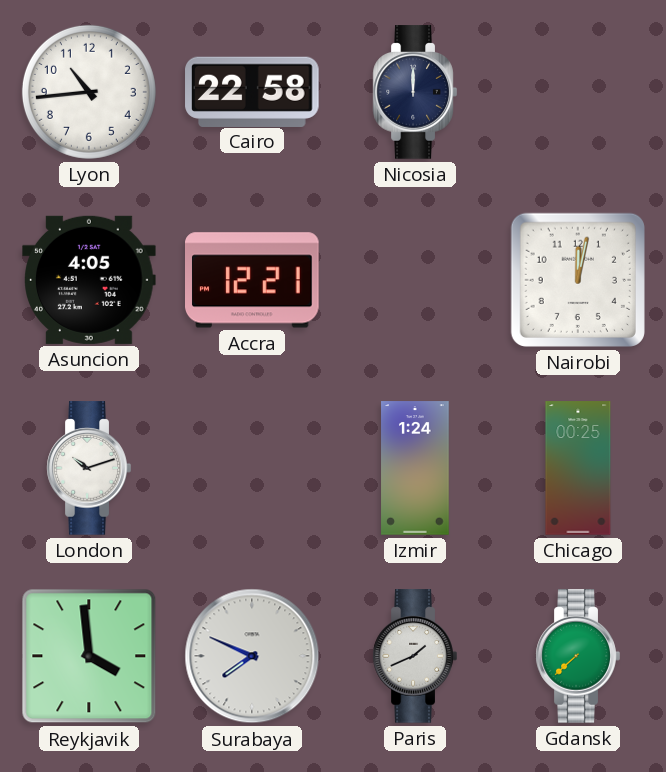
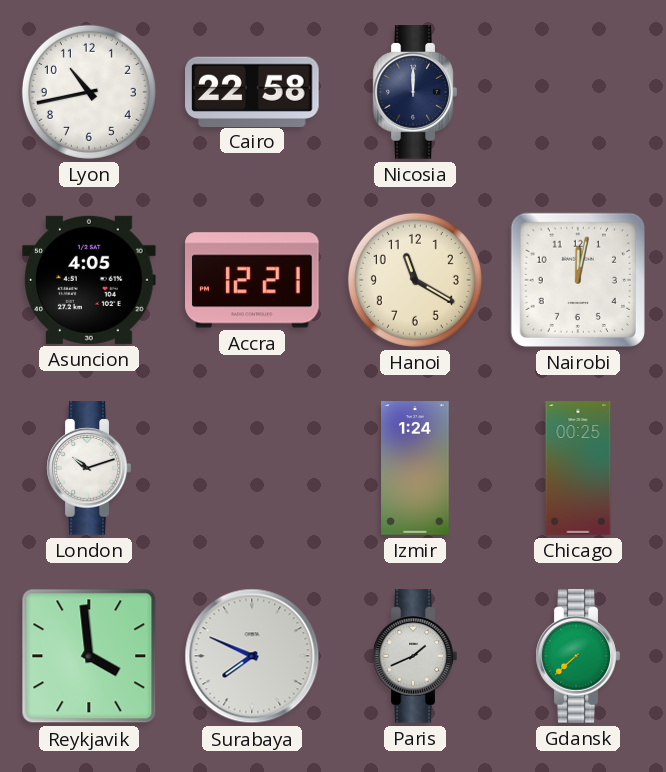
Lyon: 10:44 -> 10:43
Hanoi: none -> 11:20
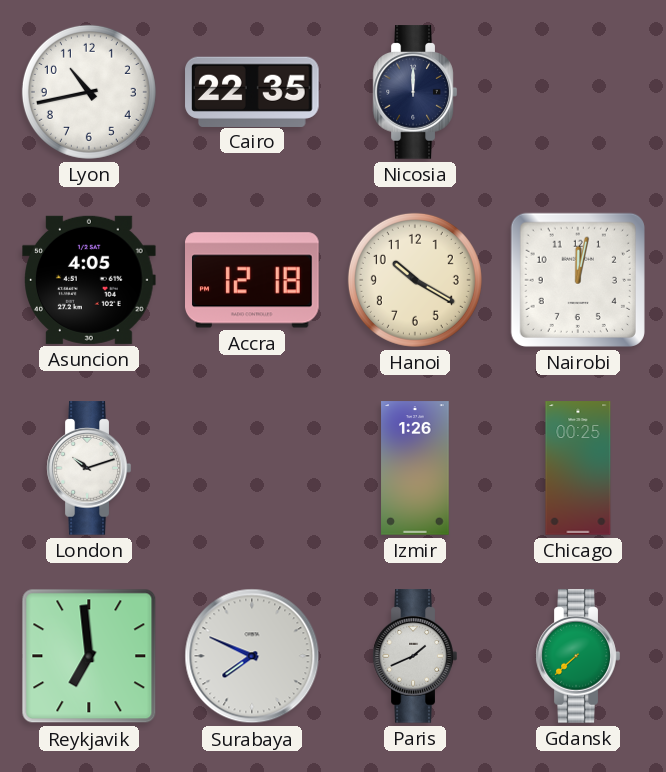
Cairo: 22:58 -> 22:35
Accra: 12:21 -> 12:18
Hanoi: 11:20 -> 10:20
Izmir: 1:24 -> 1:26
Reykjavik: 3:59 -> 6:59
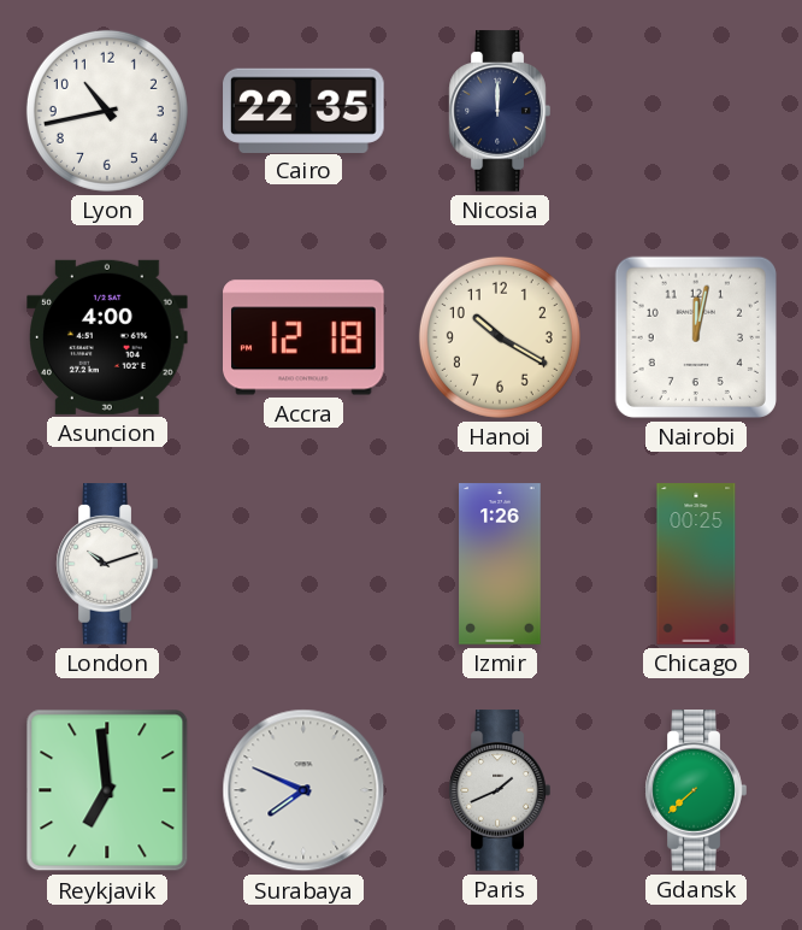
Asuncion: 4:05 -> 4:00
